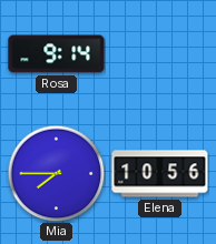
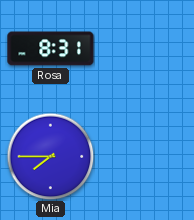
Rosa: 9:14 -> 8:31
Elena: 10:56 -> none
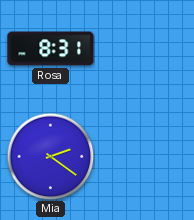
Mia: 7:45 -> 2:21
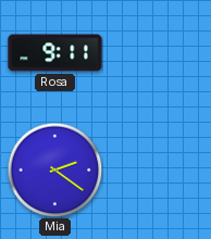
Rosa: 8:31 -> 9:11
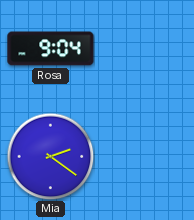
Rosa: 9:11 -> 9:04
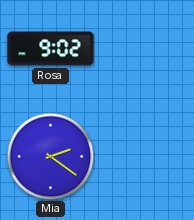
Rosa: 9:04 -> 9:02
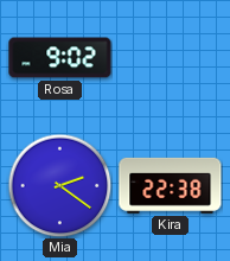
Kira: none -> 22:38
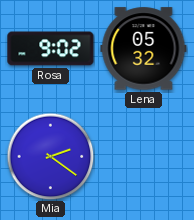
Lena: none -> 05:32
Kira: 22:38 -> none
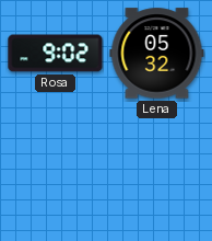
Mia: 2:21 -> none
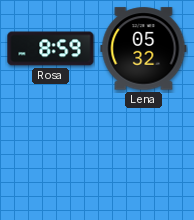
Rosa: 9:02 -> 8:59
